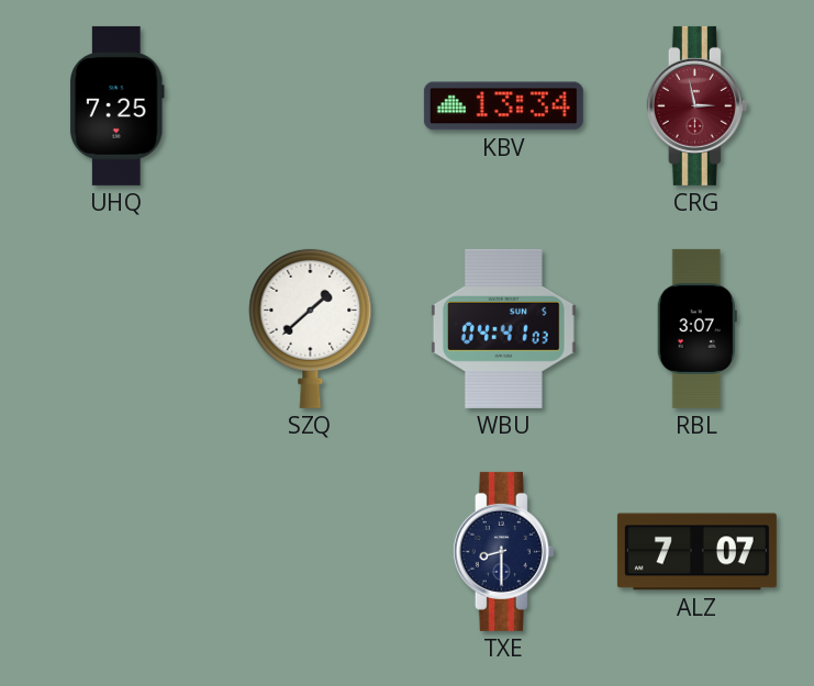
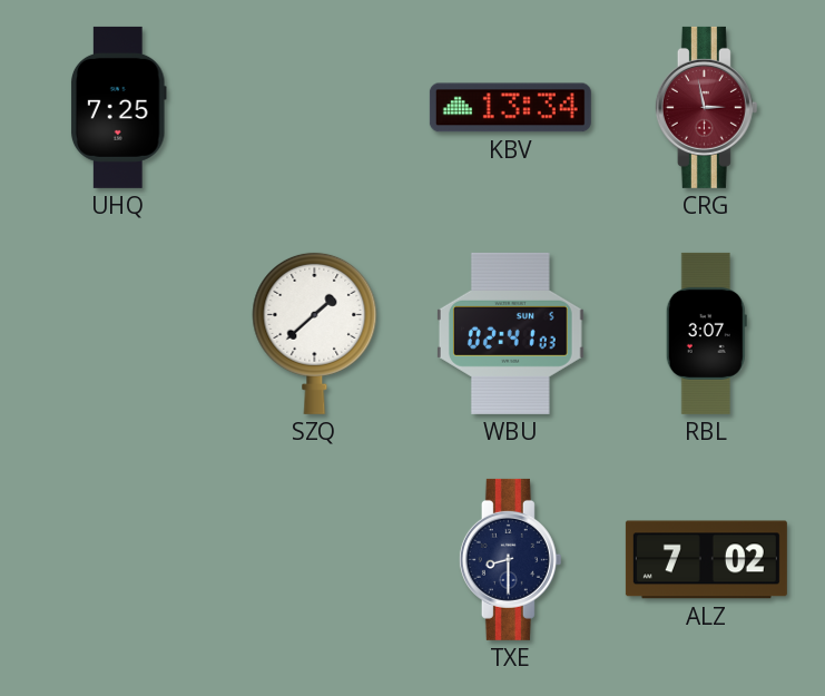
WBU: 04:41 -> 02:41
ALZ: 7:07 -> 7:02
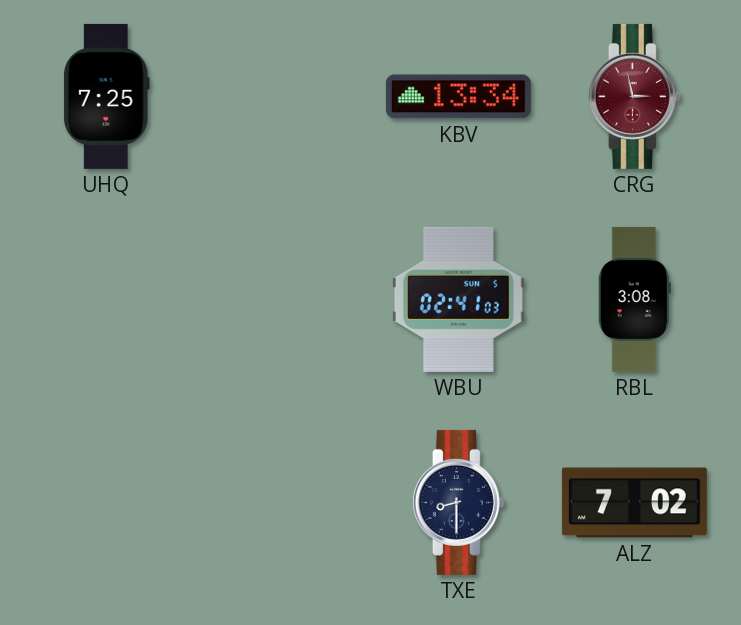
SZQ: 1:38 -> none
RBL: 3:07 -> 3:08
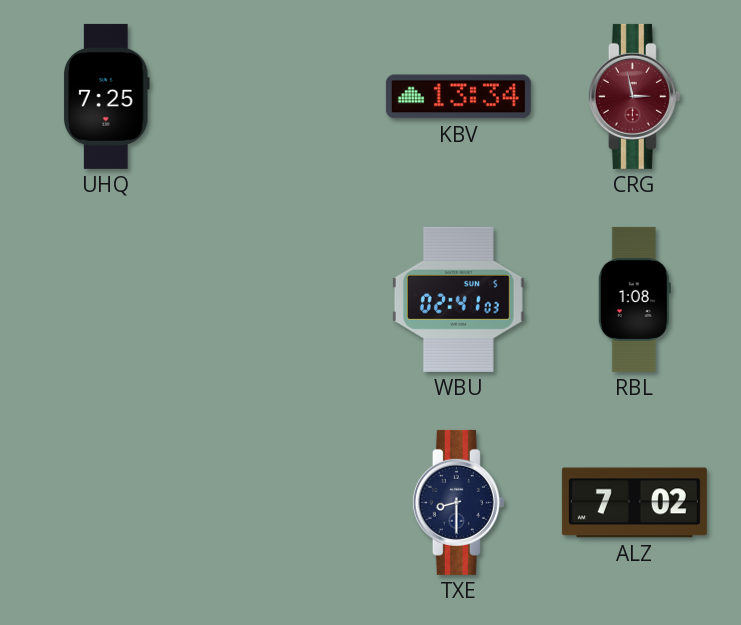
RBL: 3:08 -> 1:08
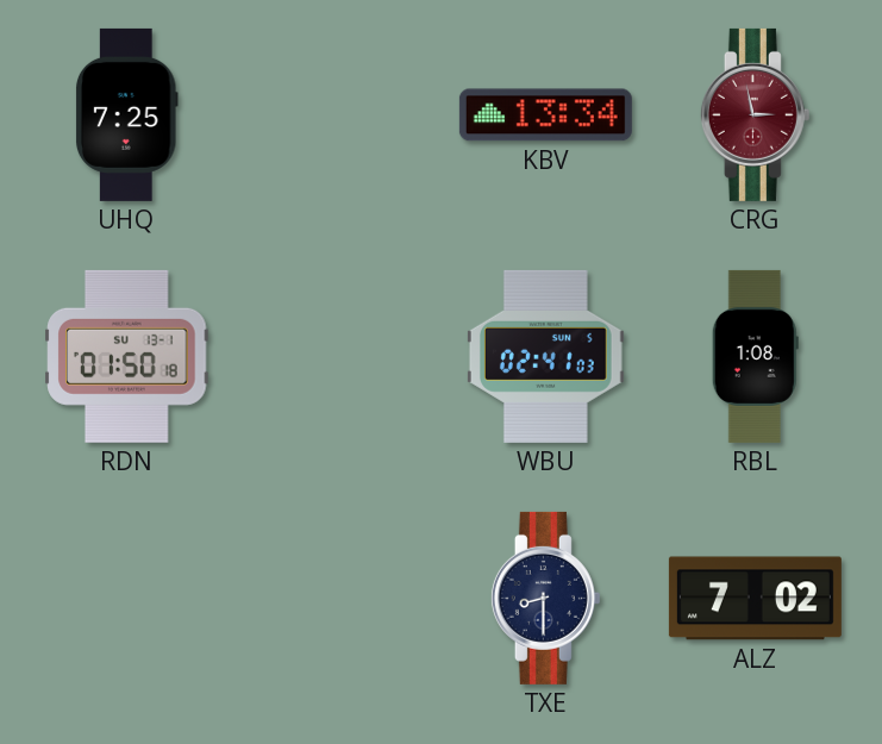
RDN: none -> 01:50
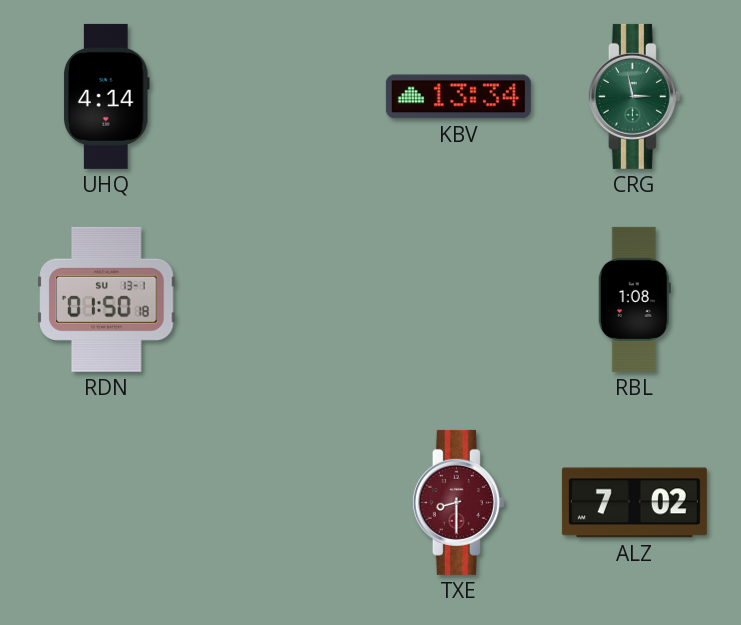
UHQ: 7:25 -> 4:14
CRG dial: burgundy -> green
WBU: 02:41 -> none
TXE dial: navy -> burgundy
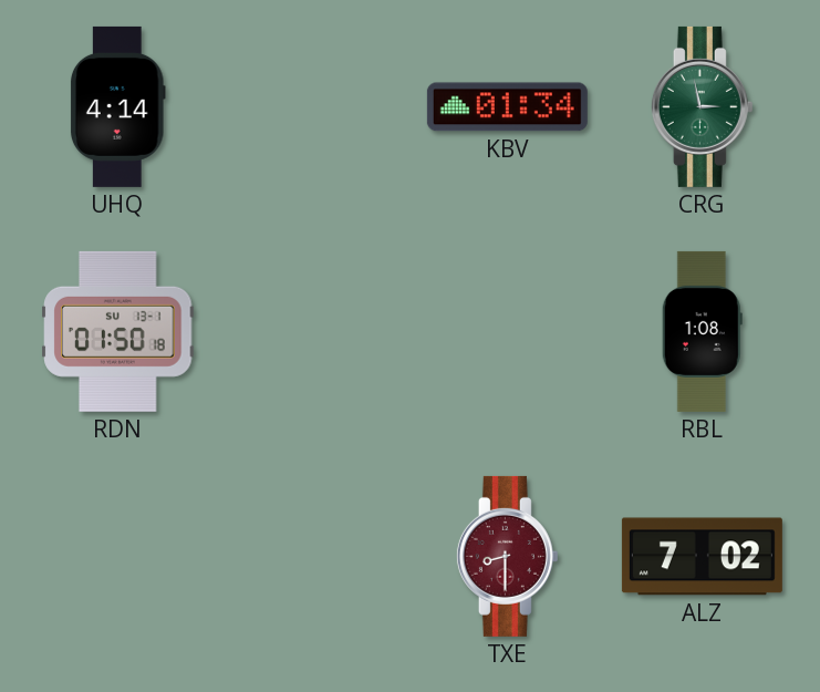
KBV: 13:34 -> 01:34
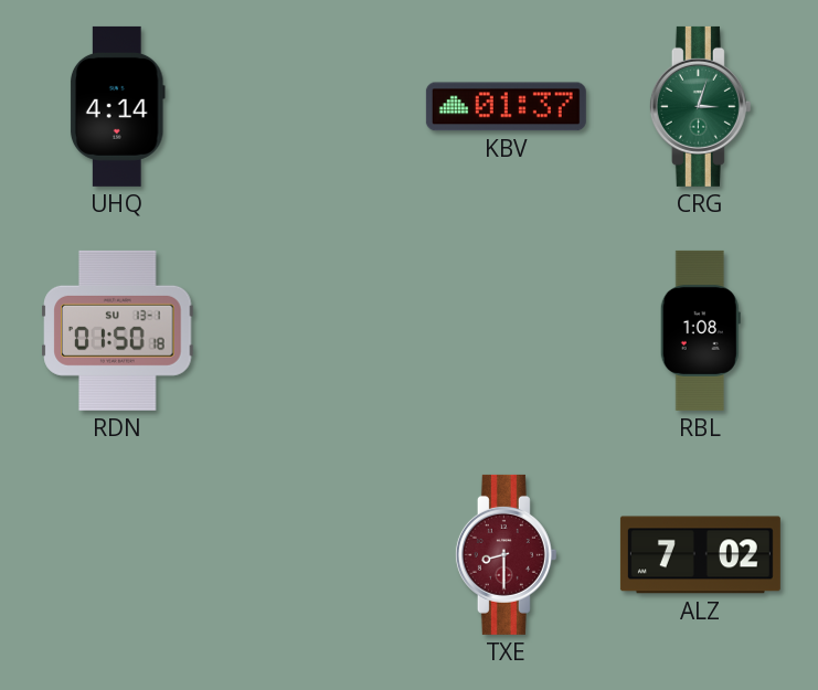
KBV: 01:34 -> 01:37
CRG: 2:58 -> 3:03
